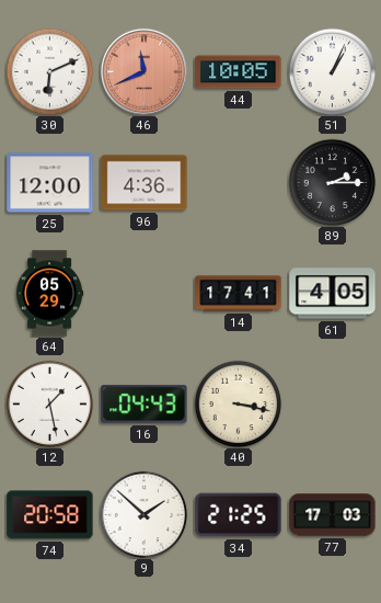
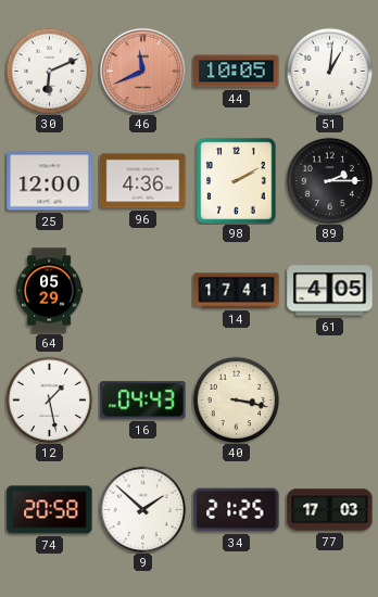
51: 1:04 -> 1:01
98: none -> 2:10
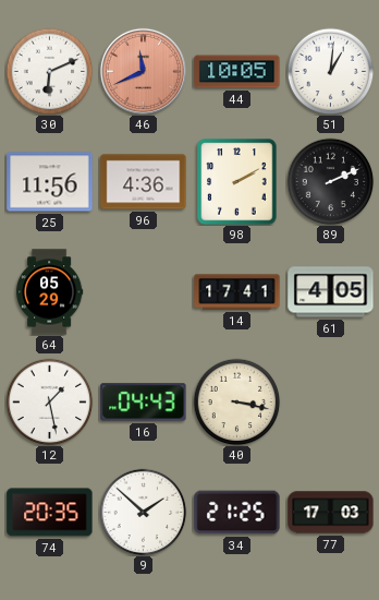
25: 12:00 -> 11:56
89: 2:15 -> 2:11
74: 20:58 -> 20:35
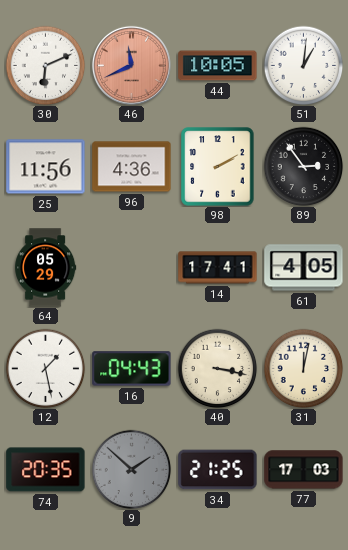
89: 2:11 -> 2:54
31: none -> 12:02
9 dial: white -> grey
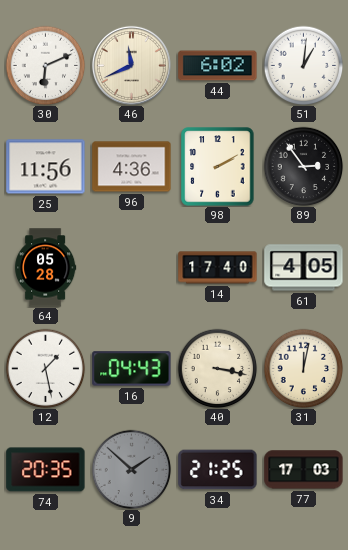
46 dial: salmon -> cream
44: 10:05 -> 6:02
64: 05:29 -> 05:28
14: 17:41 -> 17:40
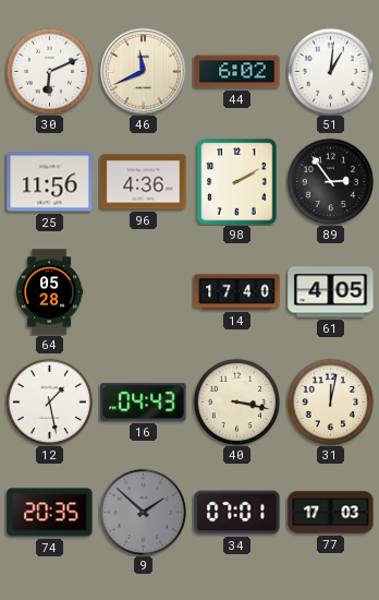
34: 21:25 -> 07:01
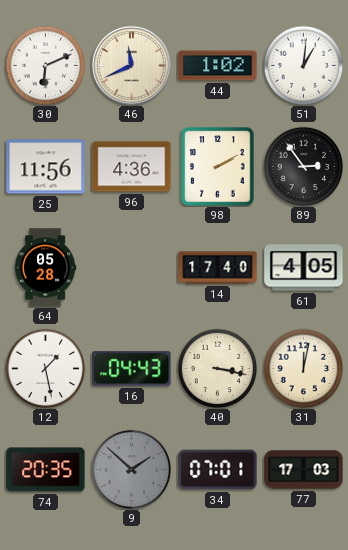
44: 6:02 -> 1:02
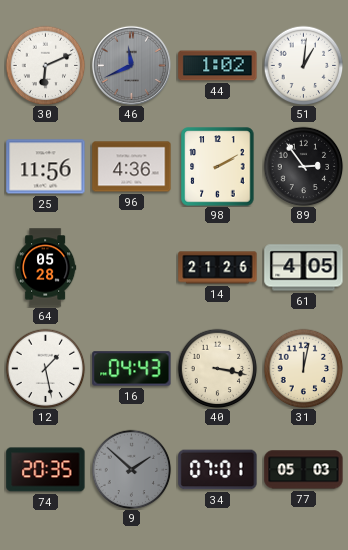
46 dial: cream -> grey
14: 17:40 -> 21:26
77: 17:03 -> 05:03
